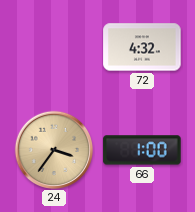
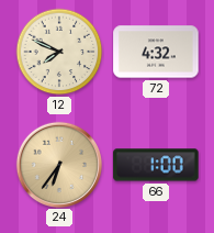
12: none -> 7:49
24: 3:36 -> 6:36
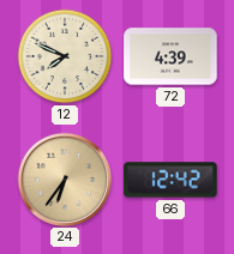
72: 4:32 -> 4:39
66: 1:00 -> 12:42
